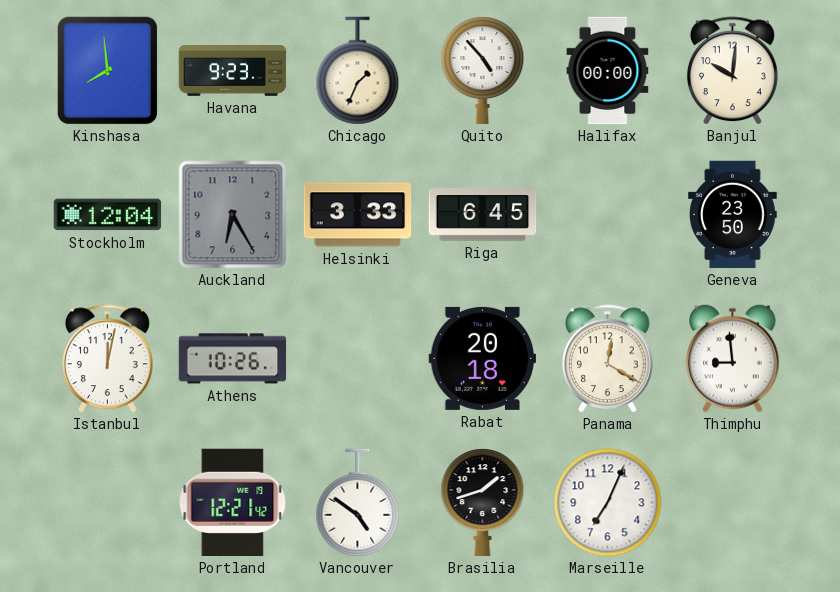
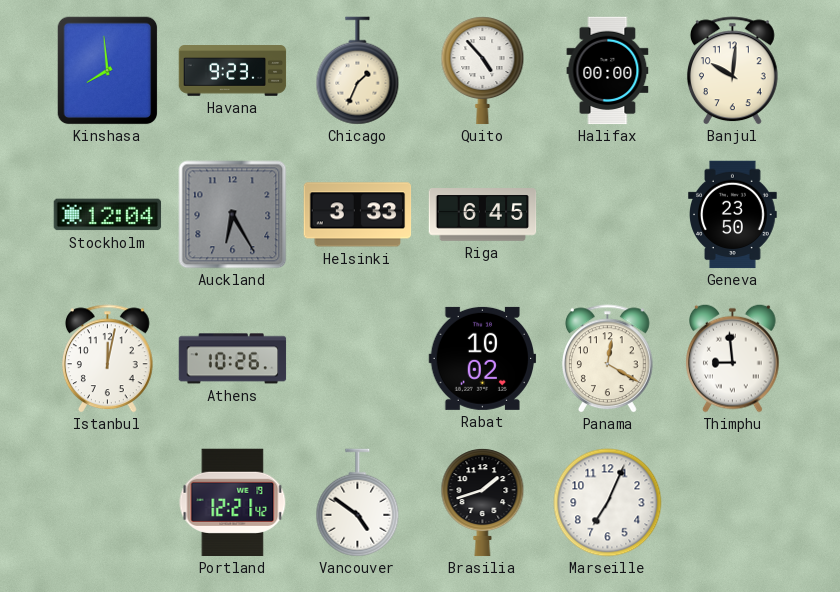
Rabat: 20:18 -> 10:02
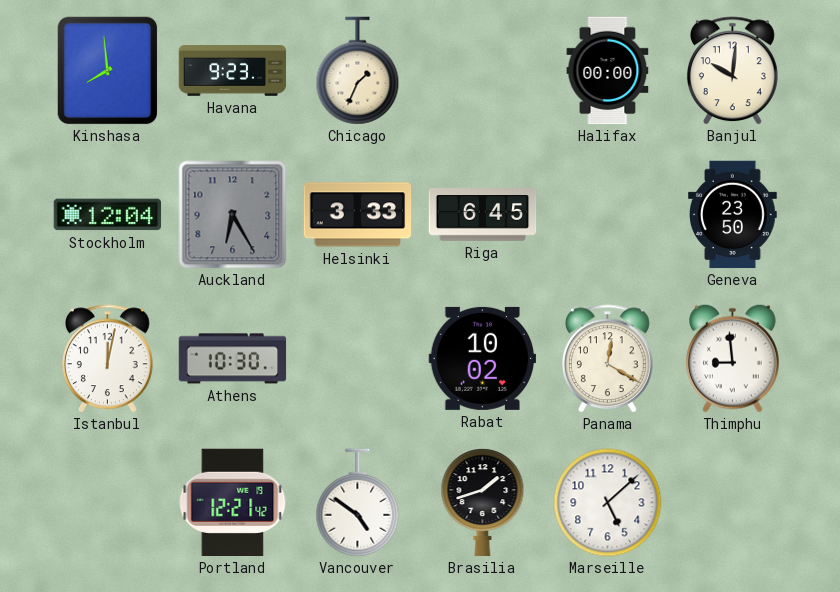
Quito: 4:53 -> none
Athens: 10:26 -> 10:30
Marseille: 7:04 -> 5:08
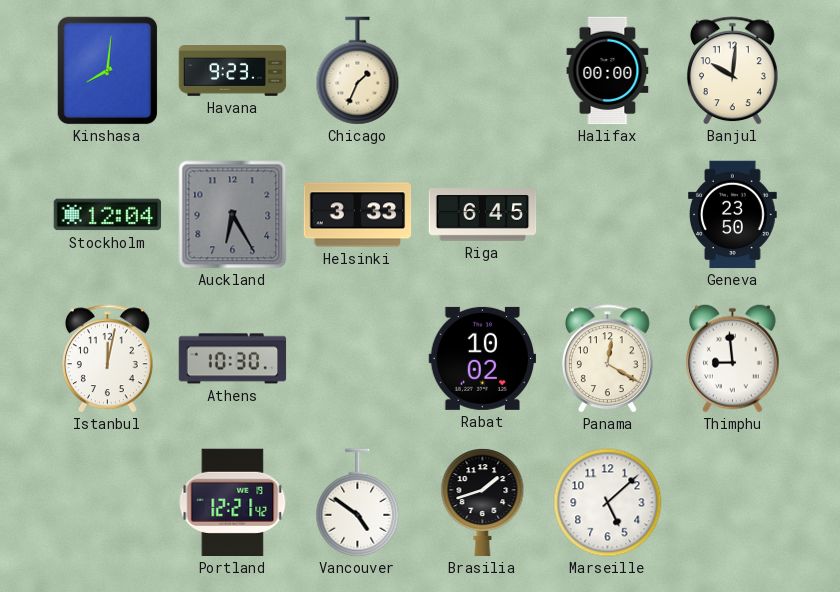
Kinshasa: 7:59 -> 8:01
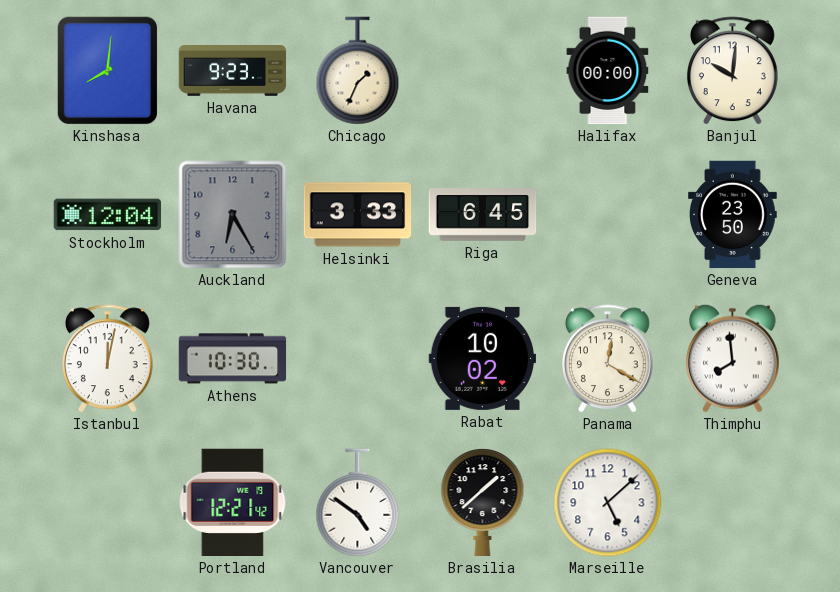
Thimphu: 8:59 -> 7:59
Brasilia: 1:42 -> 1:38
